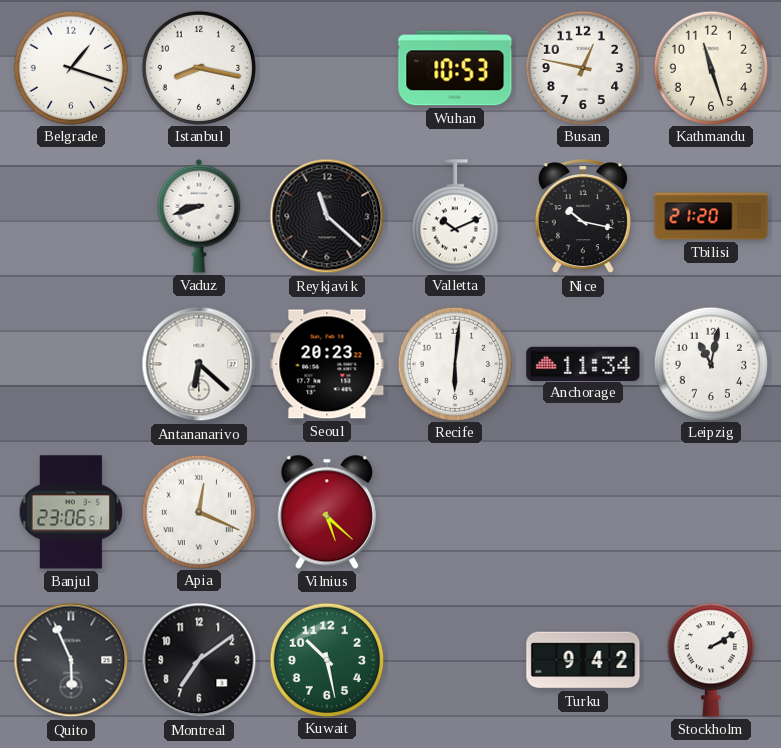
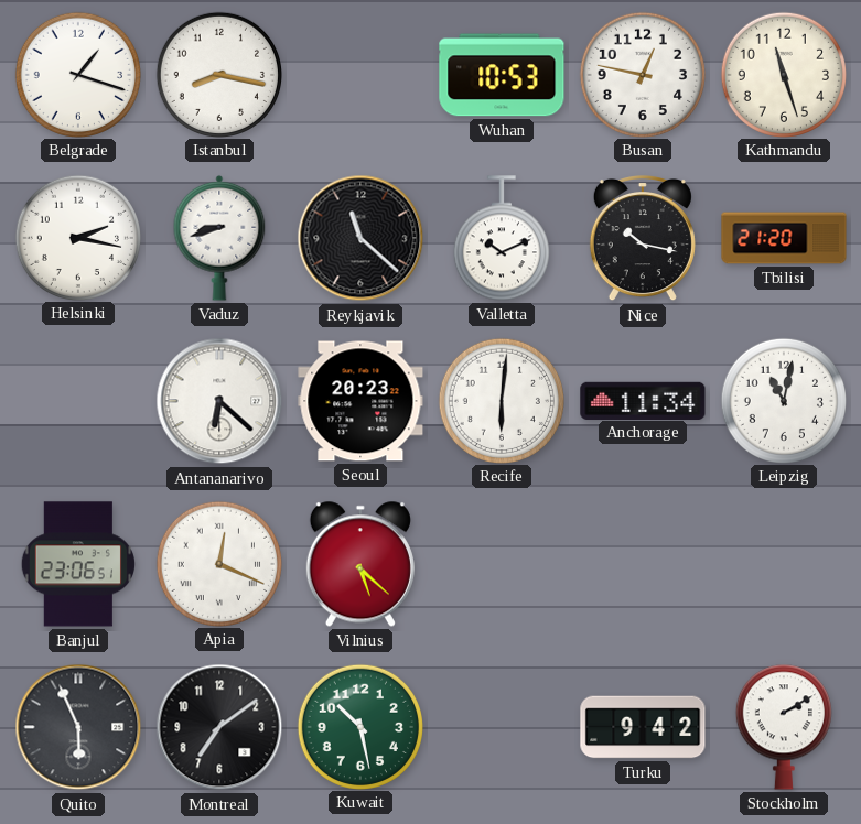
Helsinki: none -> 2:17
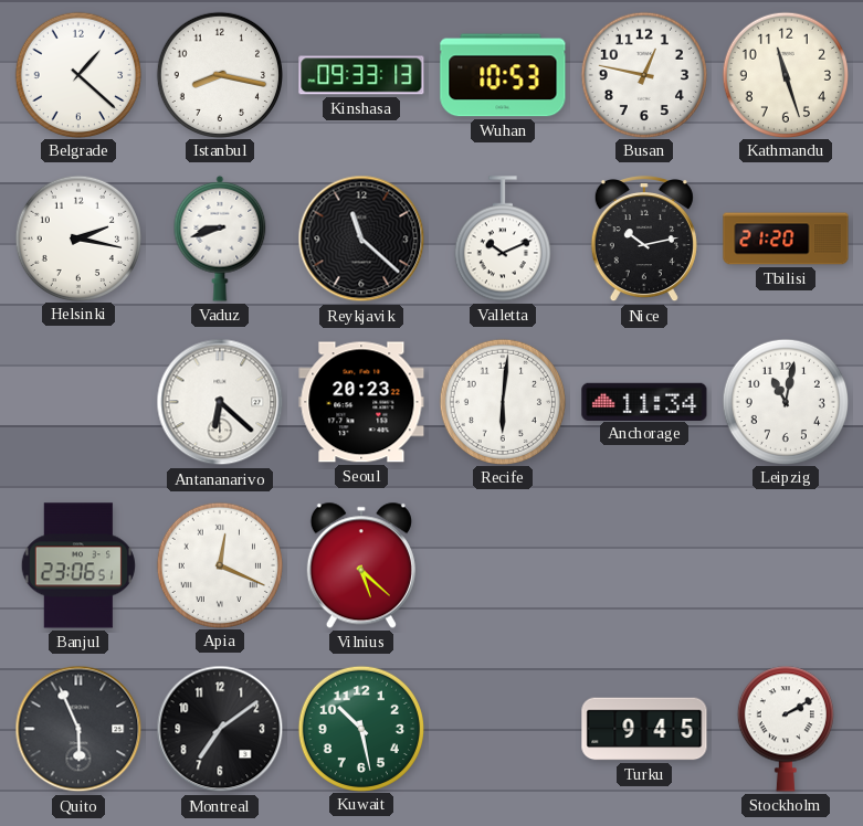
Belgrade: 1:18 -> 1:22
Kinshasa: none -> 09:33
Nice: 10:17 -> 10:13
Turku: 9:42 -> 9:45
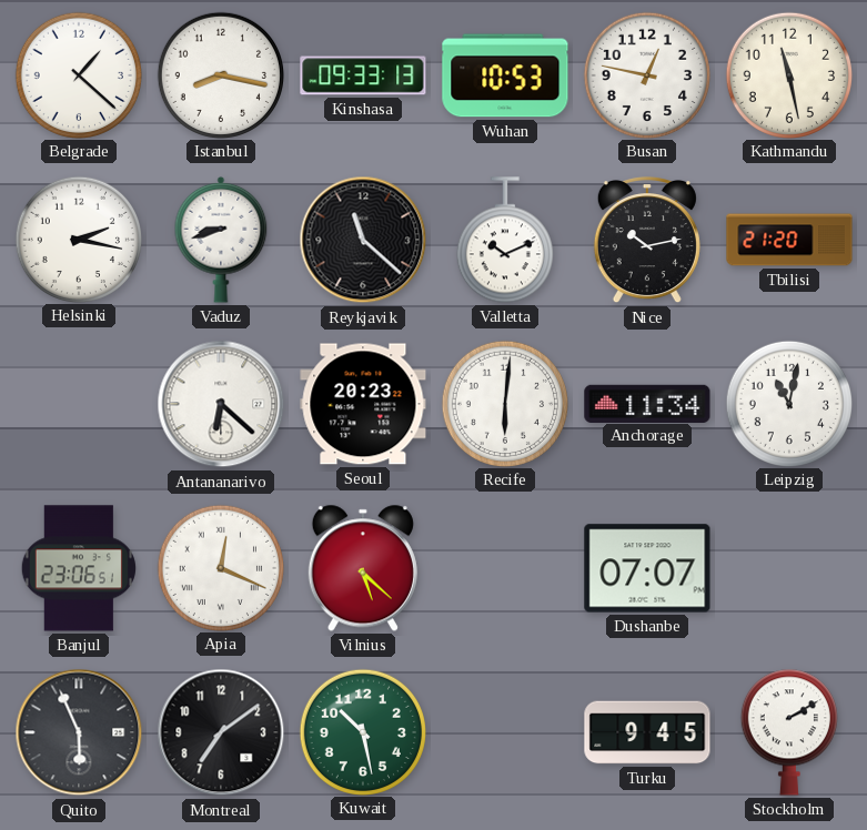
Kathmandu: 11:27 -> 11:28
Dushanbe: none -> 07:07
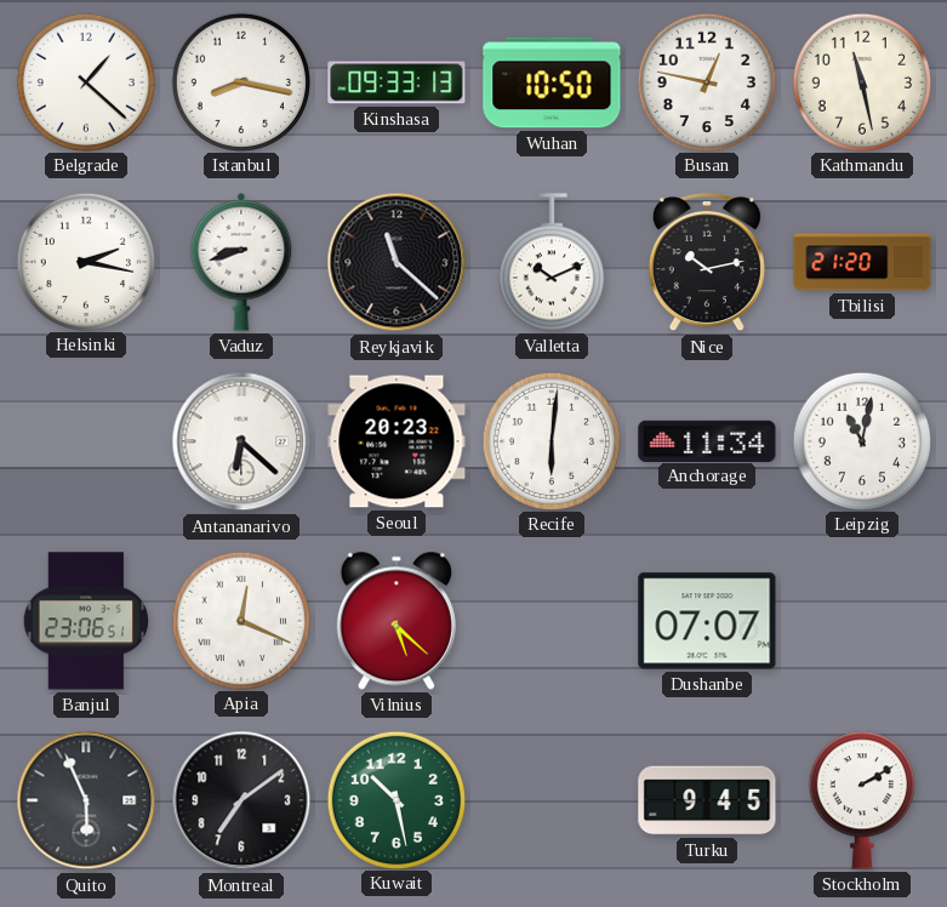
Wuhan: 10:53 -> 10:50
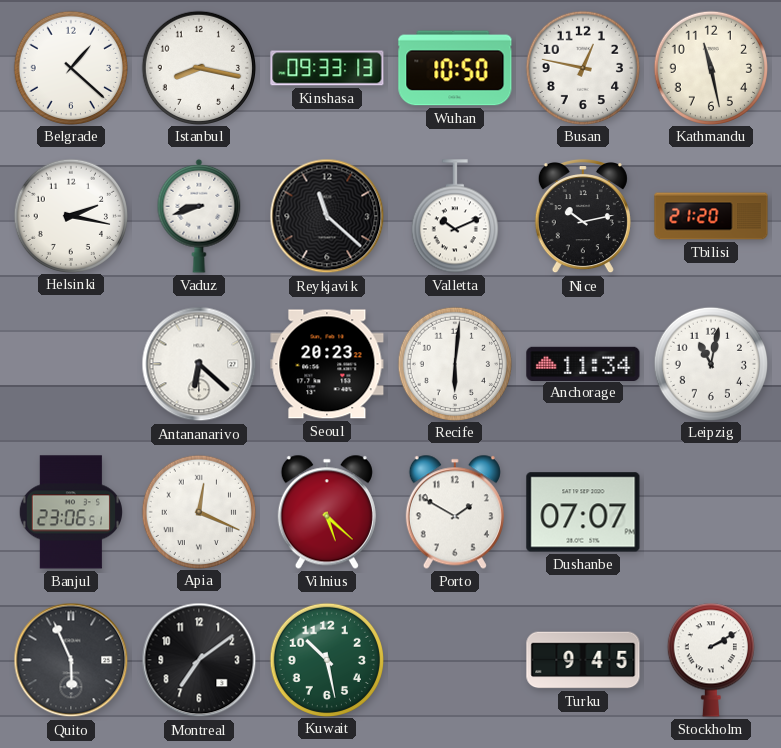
Porto: none -> 1:50
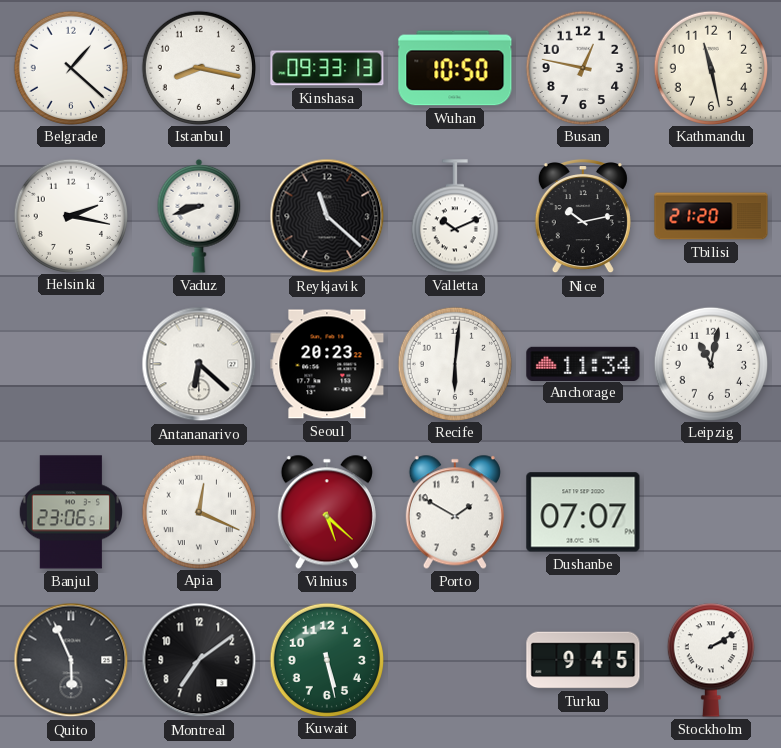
Kuwait: 10:28 -> 5:28
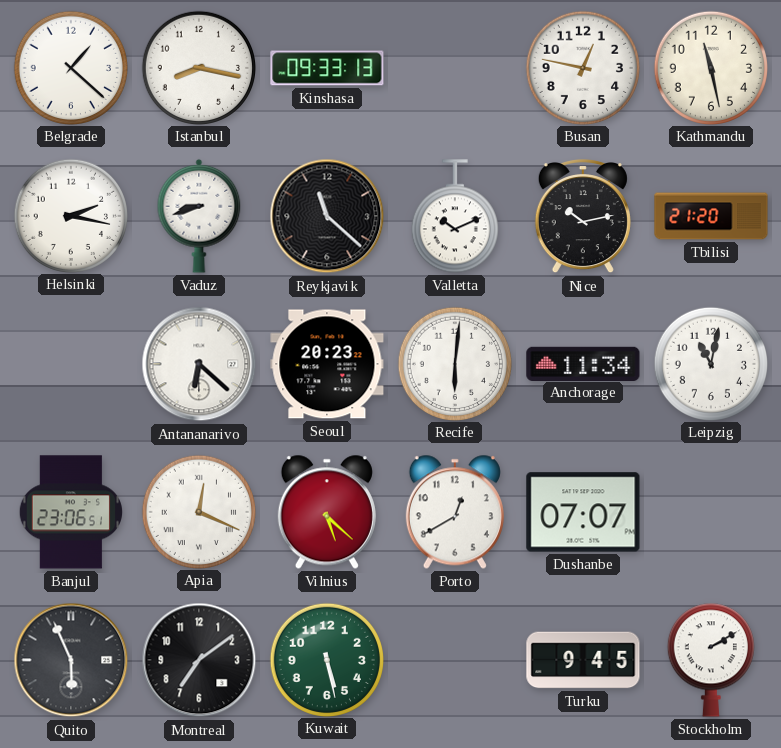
Wuhan: 10:50 -> none
Porto: 1:50 -> 12:40
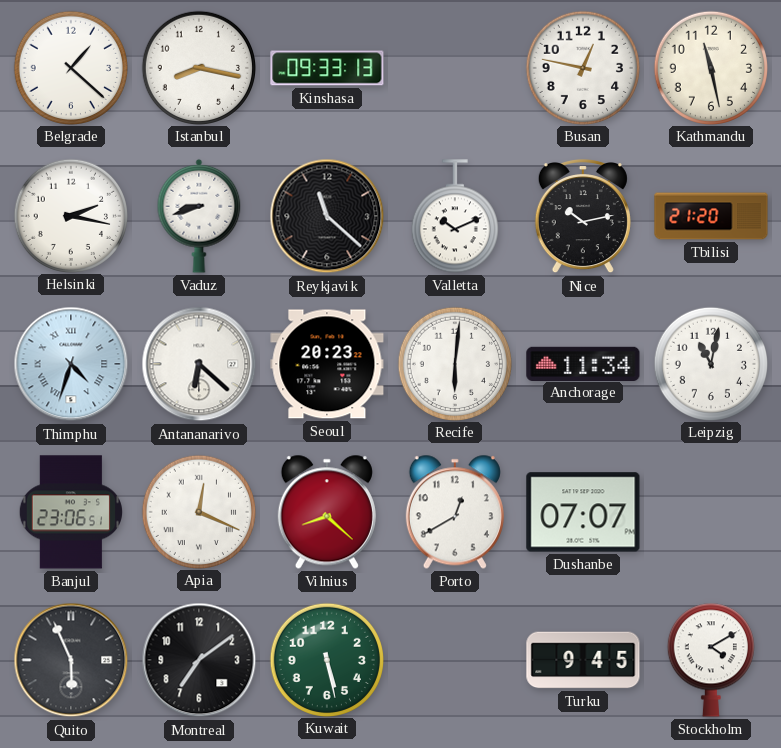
Thimphu: none -> 4:33
Vilnius: 5:22 -> 8:22
Stockholm: 2:10 -> 4:10
